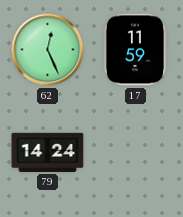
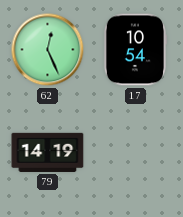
17: 11:59 -> 10:54
79: 14:24 -> 14:19
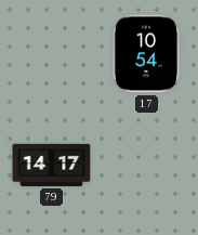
62: 12:26 -> none
79: 14:19 -> 14:17
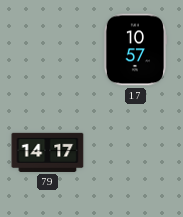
17: 10:54 -> 10:57
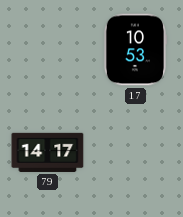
17: 10:57 -> 10:53
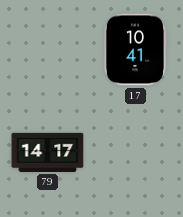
17: 10:53 -> 10:41
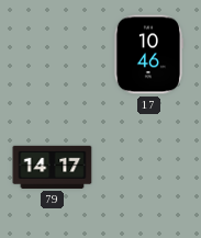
17: 10:41 -> 10:46
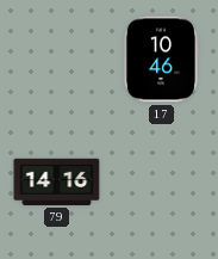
79: 14:17 -> 14:16
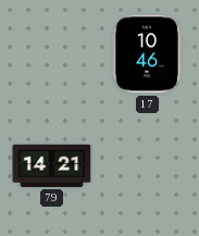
79: 14:16 -> 14:21
